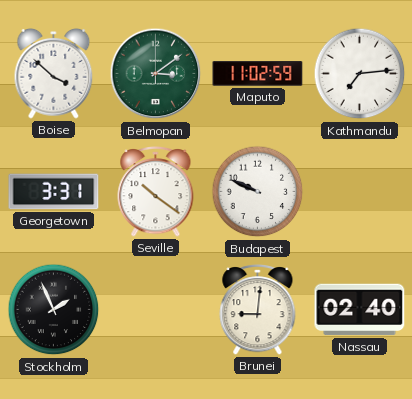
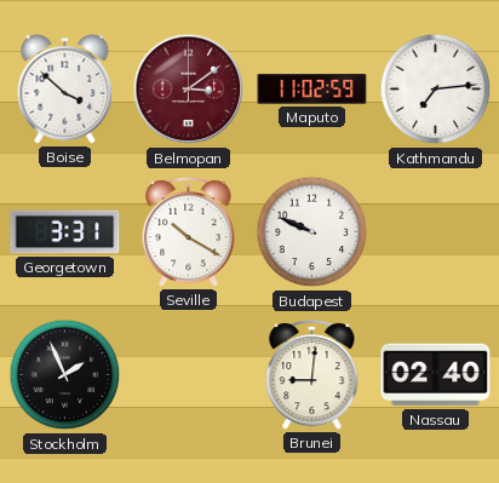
Belmopan dial: green -> burgundy
Seville: 10:21 -> 10:20
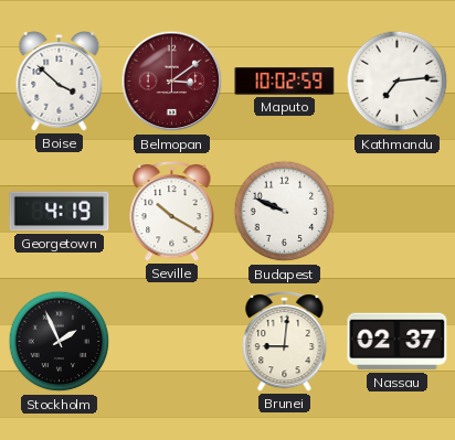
Maputo: 11:02 -> 10:02
Georgetown: 3:31 -> 4:19
Nassau: 02:40 -> 02:37
